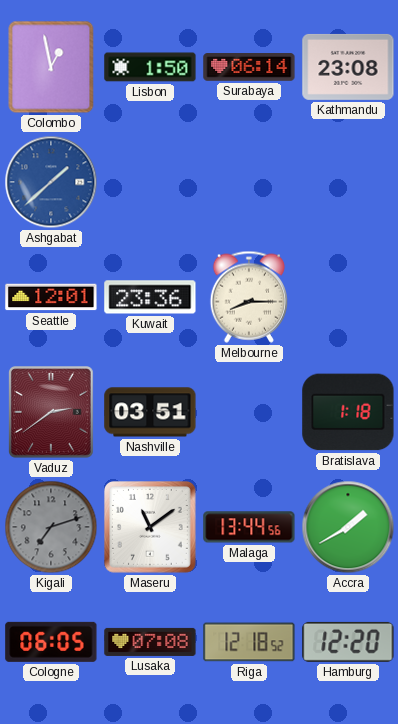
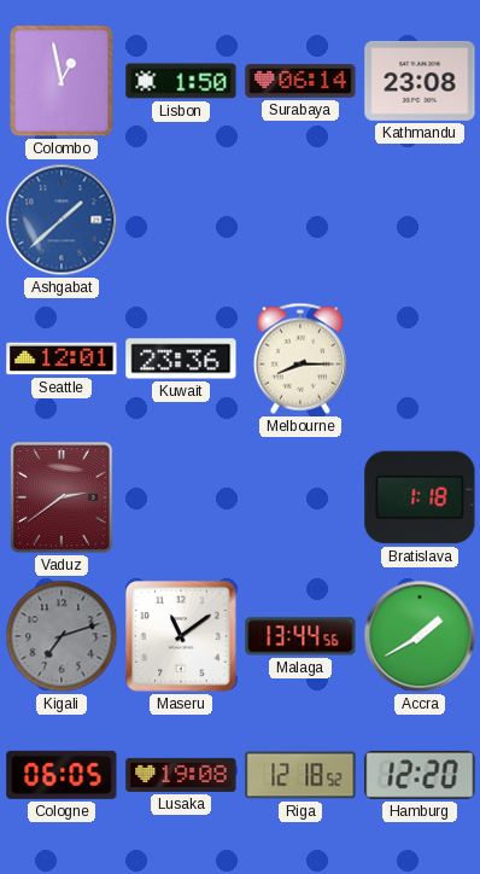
Nashville: 03:51 -> none
Lusaka: 07:08 -> 19:08
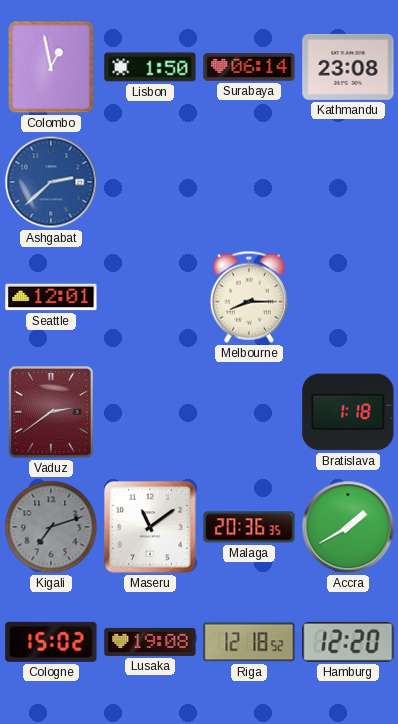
Ashgabat: 1:38 -> 2:38
Kuwait: 23:36 -> none
Malaga: 13:44 -> 20:36
Cologne: 06:05 -> 15:02
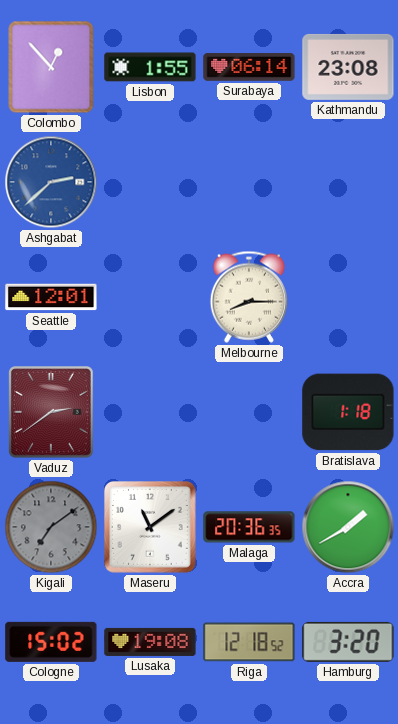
Colombo: 12:58 -> 12:53
Lisbon: 1:50 -> 1:55
Kigali: 7:12 -> 7:09
Hamburg: 12:20 -> 3:20
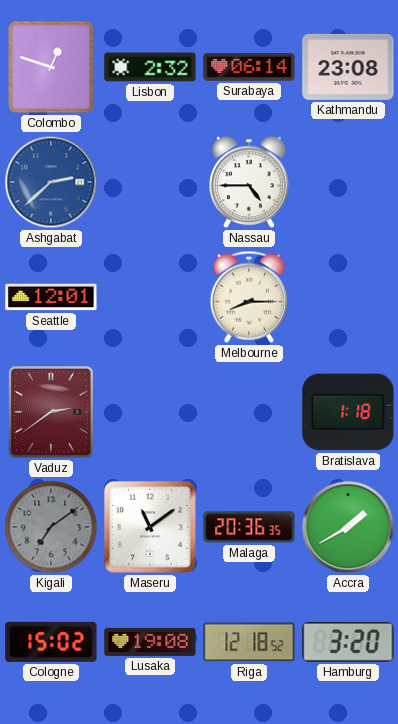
Colombo: 12:53 -> 12:48
Lisbon: 1:55 -> 2:32
Nassau: none -> 4:45
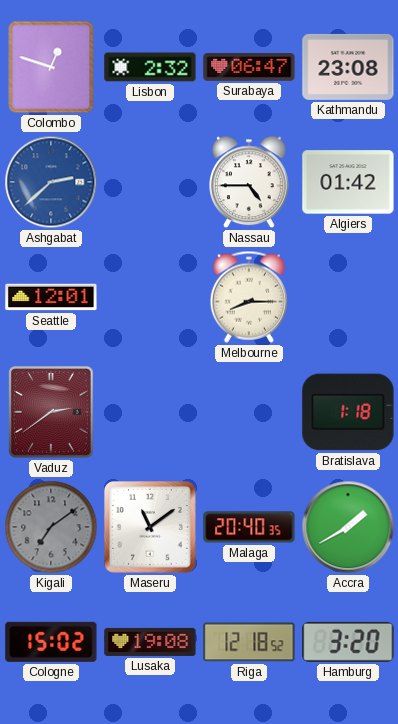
Surabaya: 06:14 -> 06:47
Algiers: none -> 01:42
Malaga: 20:36 -> 20:40
